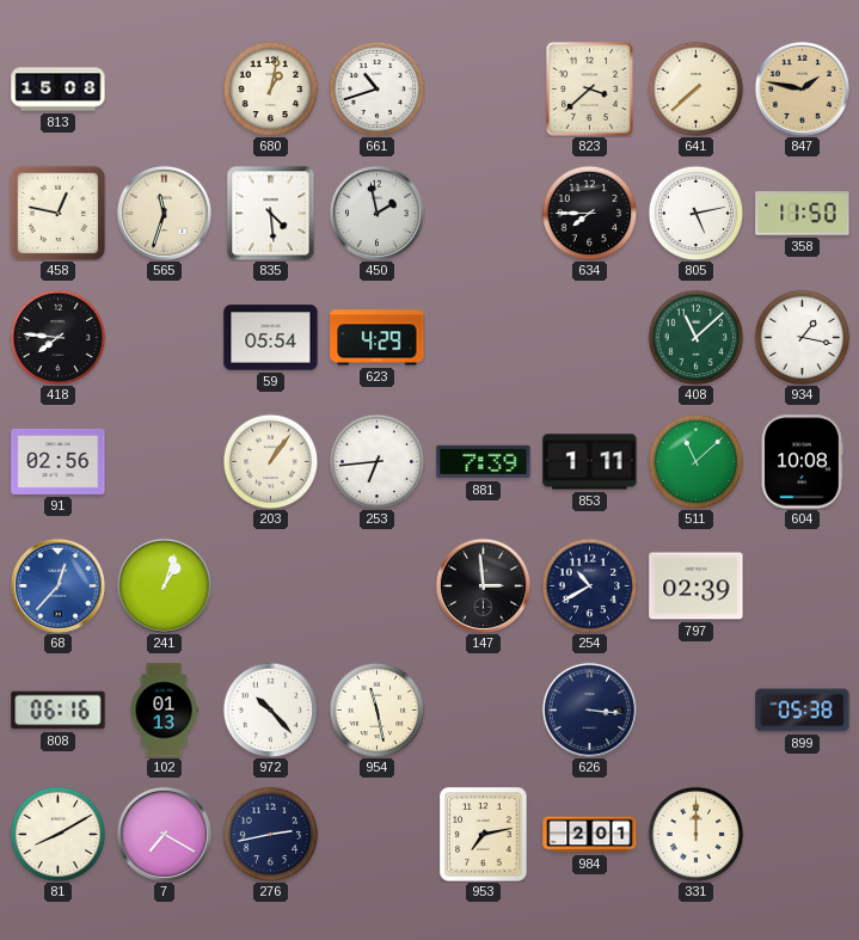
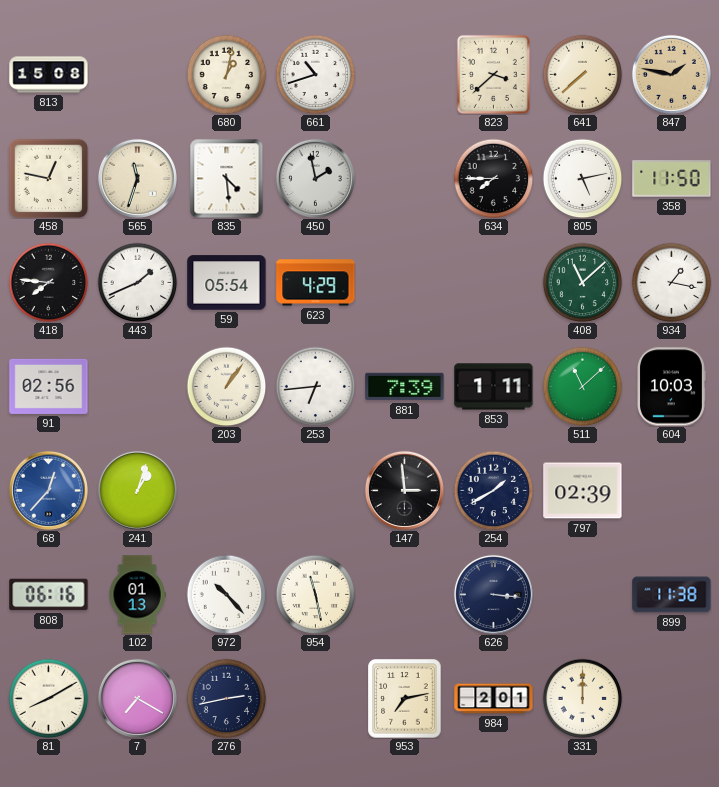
443: none -> 1:41
604: 10:08 -> 10:03
254: 10:40 -> 1:40
899: 05:38 -> 11:38
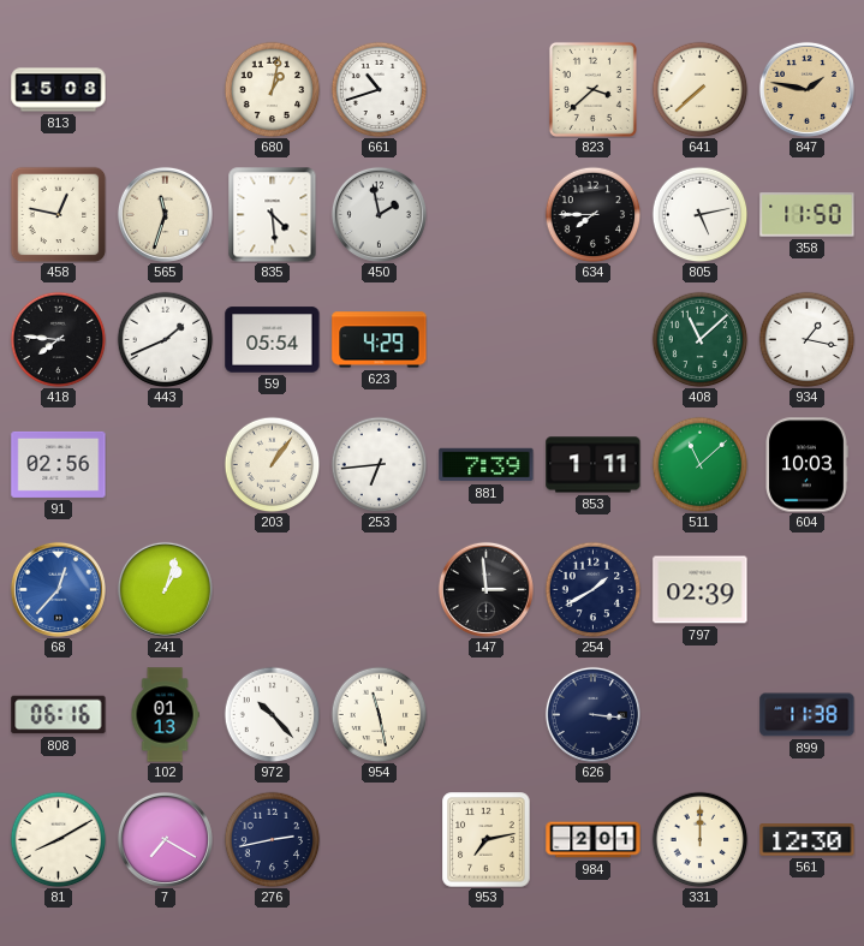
561: none -> 12:30
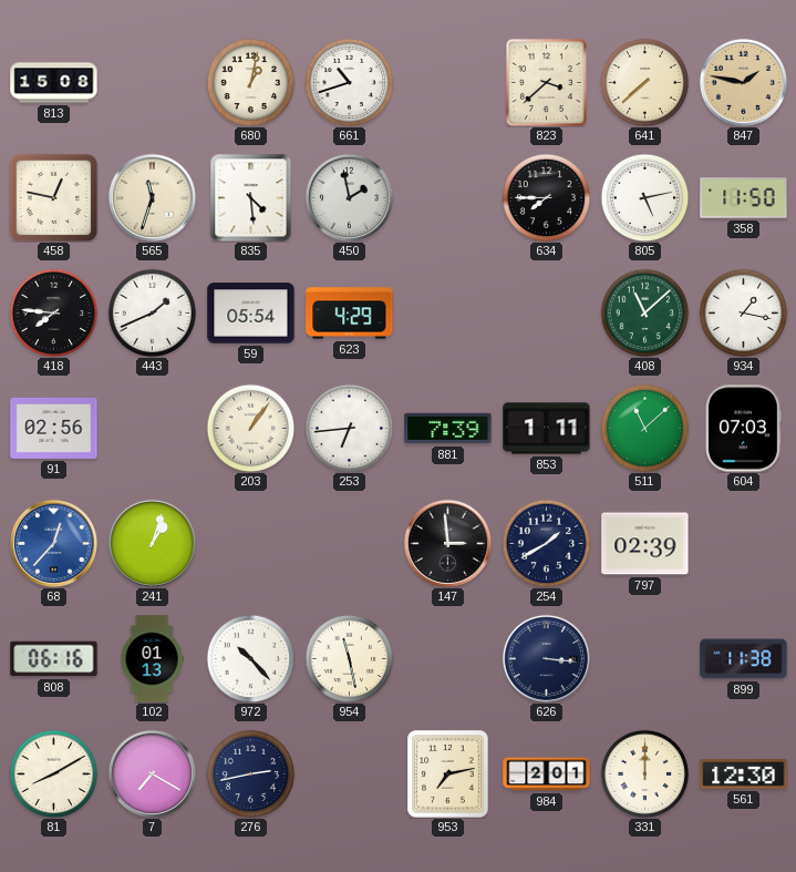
604: 10:03 -> 07:03
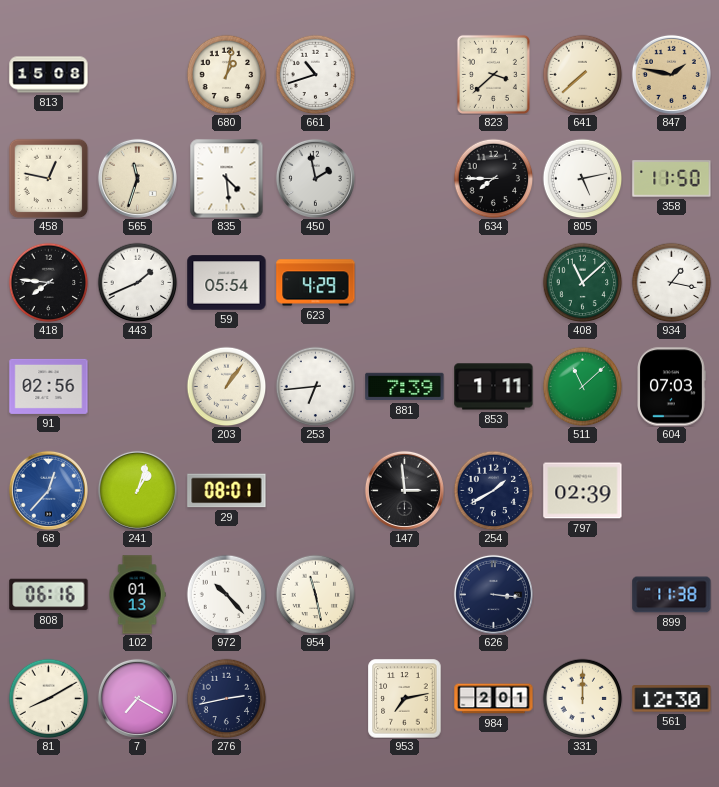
29: none -> 08:01
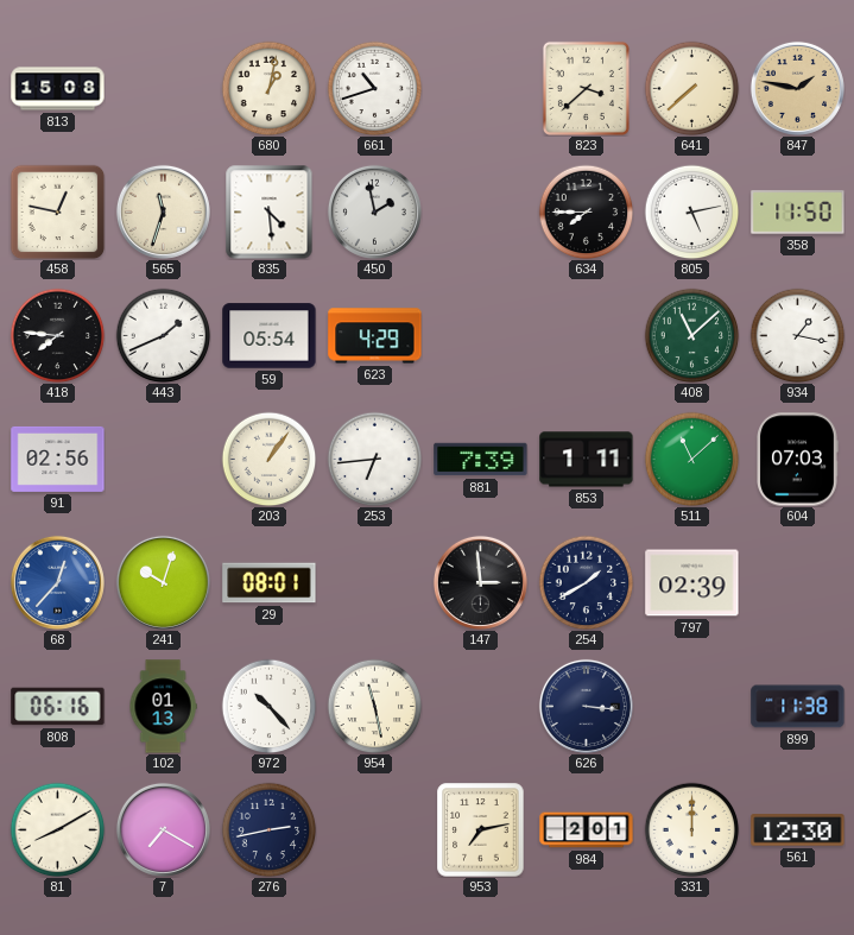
241: 1:03 -> 10:03
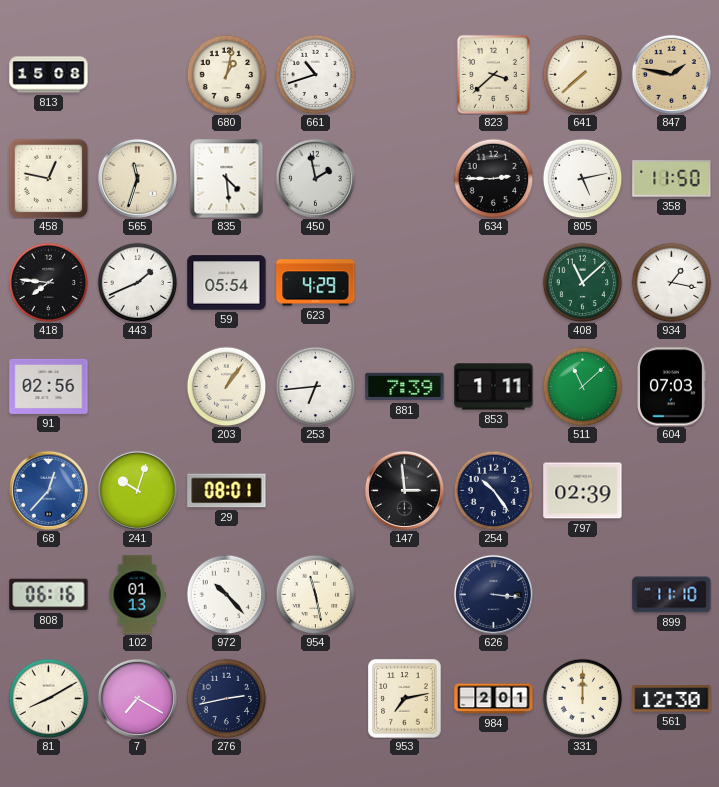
634: 7:45 -> 2:45
254: 1:40 -> 10:24
899: 11:38 -> 11:10
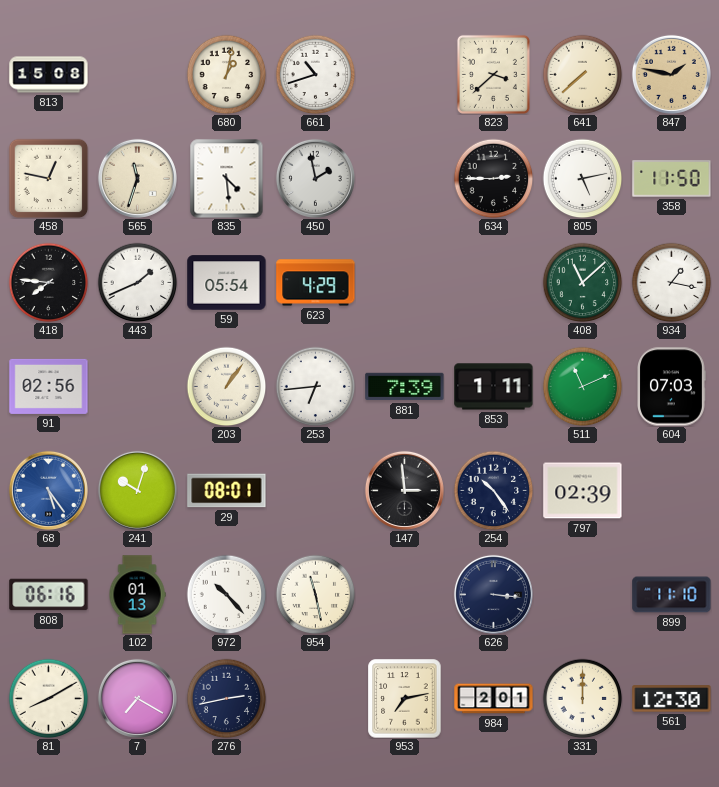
511: 11:08 -> 11:11
68: 12:37 -> 5:24
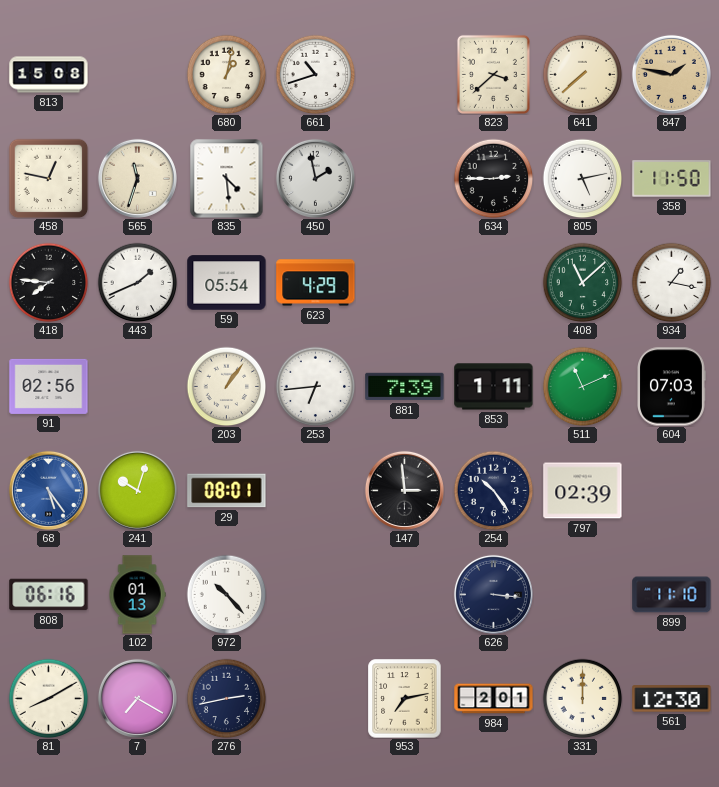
954: 11:28 -> none
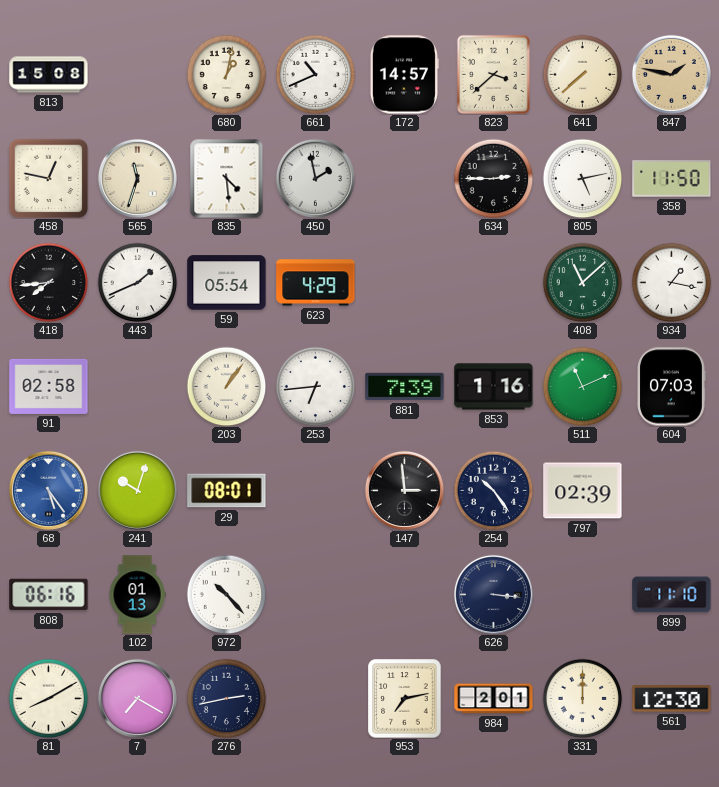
661: 10:42 -> 10:41
172: none -> 14:57
418: 7:46 -> 7:44
91: 02:56 -> 02:58
853: 1:11 -> 1:16
